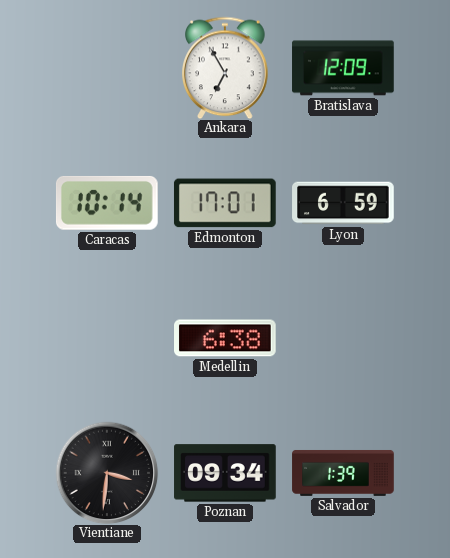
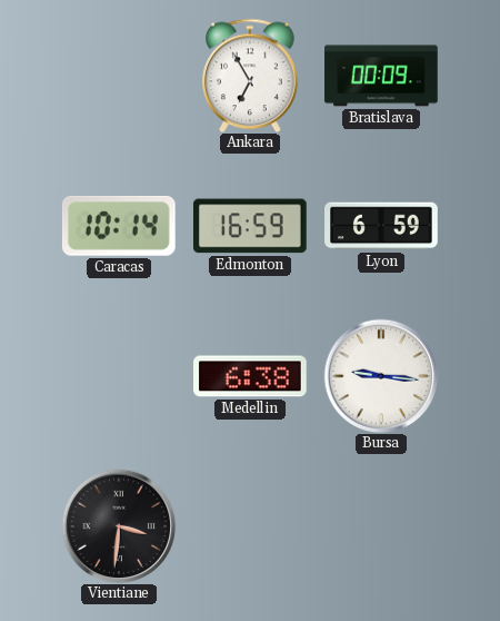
Bratislava: 12:09 -> 00:09
Edmonton: 17:01 -> 16:59
Bursa: none -> 9:16
Poznan: 09:34 -> none
Salvador: 1:39 -> none
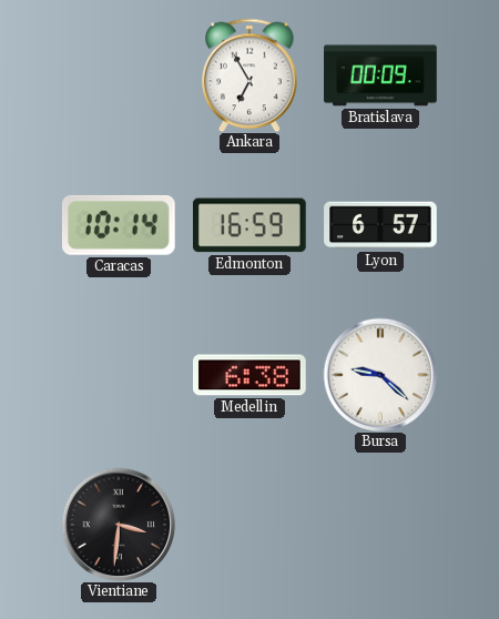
Lyon: 6:59 -> 6:57
Bursa: 9:16 -> 9:22
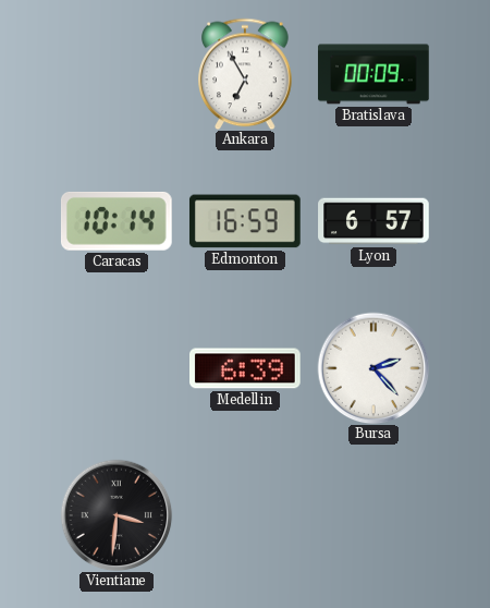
Medellin: 6:38 -> 6:39
Bursa: 9:22 -> 2:23
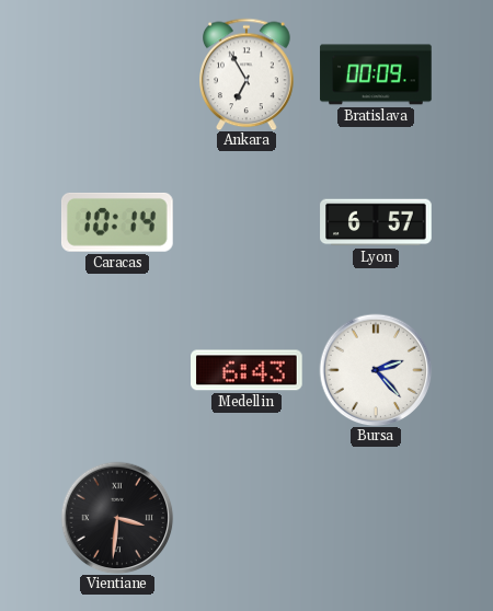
Edmonton: 16:59 -> none
Medellin: 6:39 -> 6:43
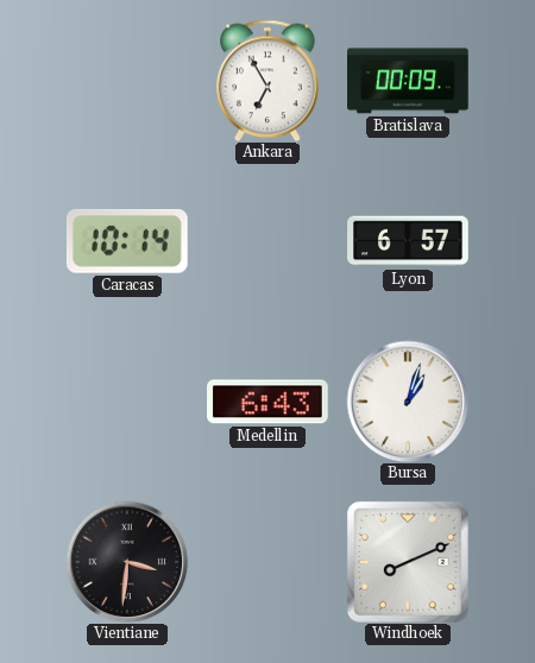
Bursa: 2:23 -> 1:03
Windhoek: none -> 8:11
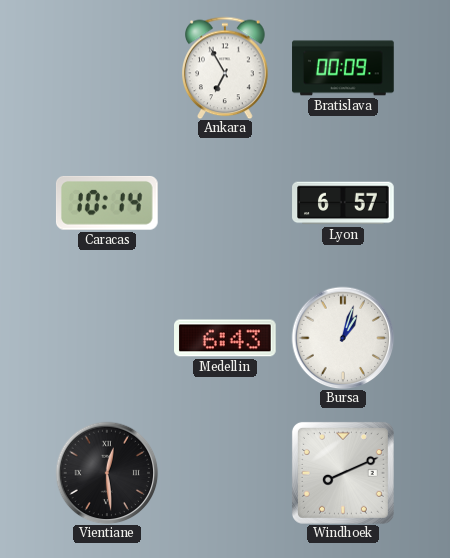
Vientiane: 3:31 -> 12:29
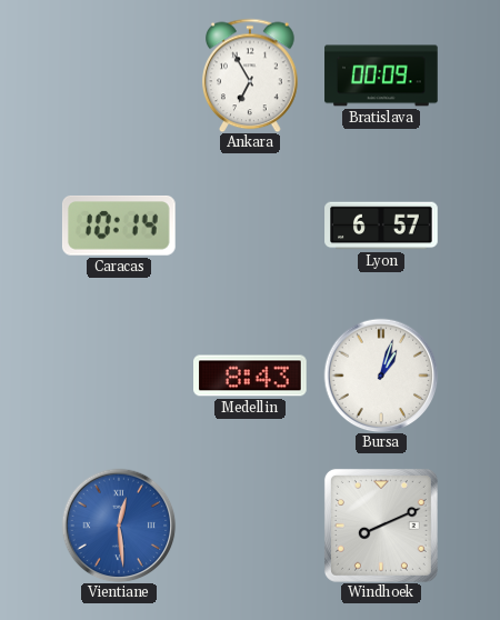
Medellin: 6:43 -> 8:43
Vientiane dial: black -> blue
